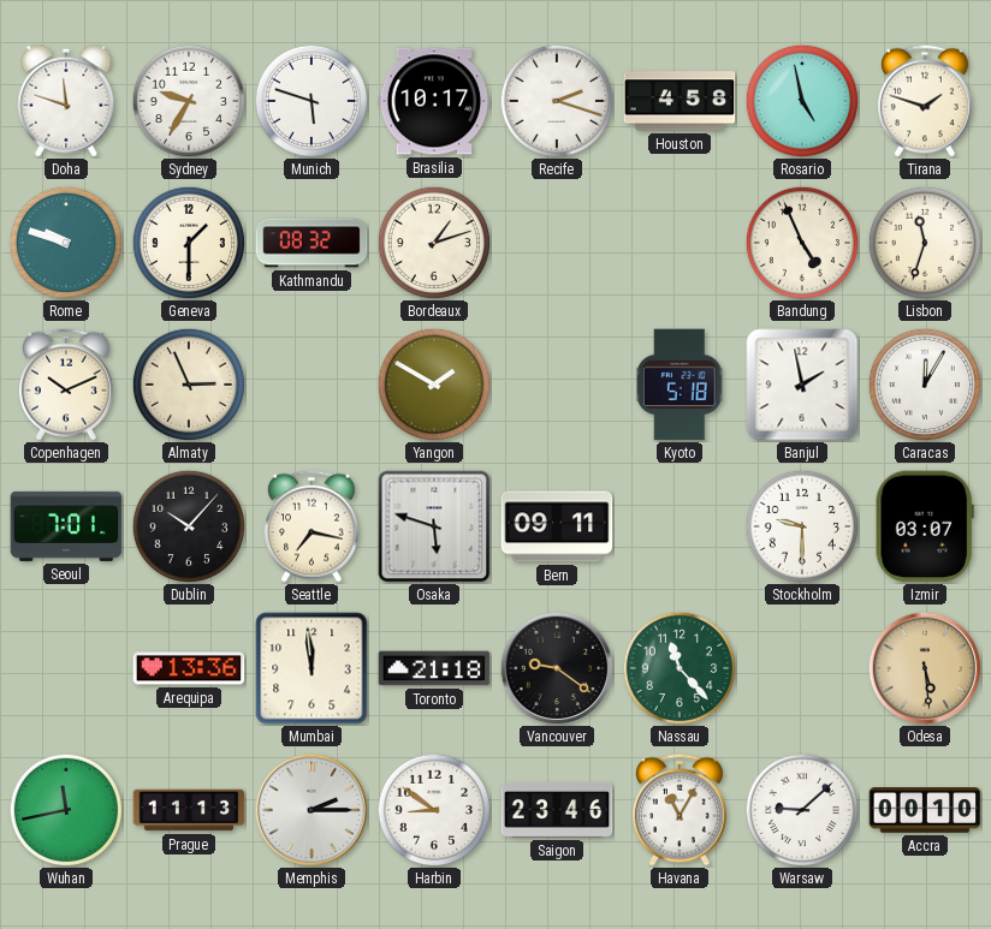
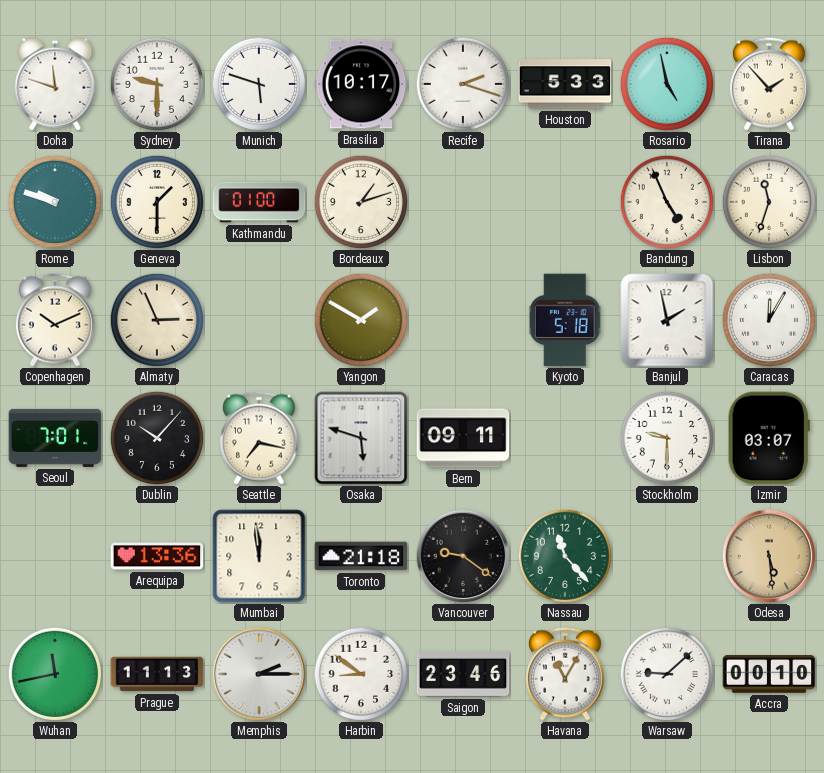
Sydney: 9:35 -> 9:30
Houston: 4:58 -> 5:33
Tirana: 1:48 -> 1:53
Kathmandu: 08:32 -> 01:00
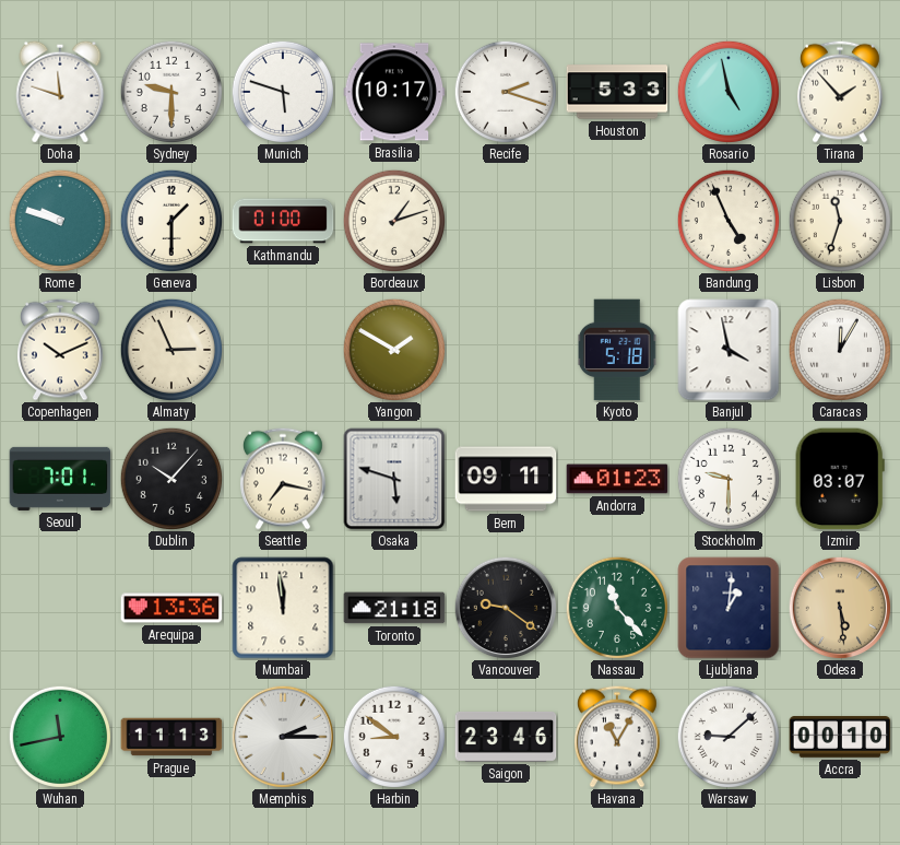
Banjul: 1:58 -> 3:58
Andorra: none -> 01:23
Ljubljana: none -> 1:01
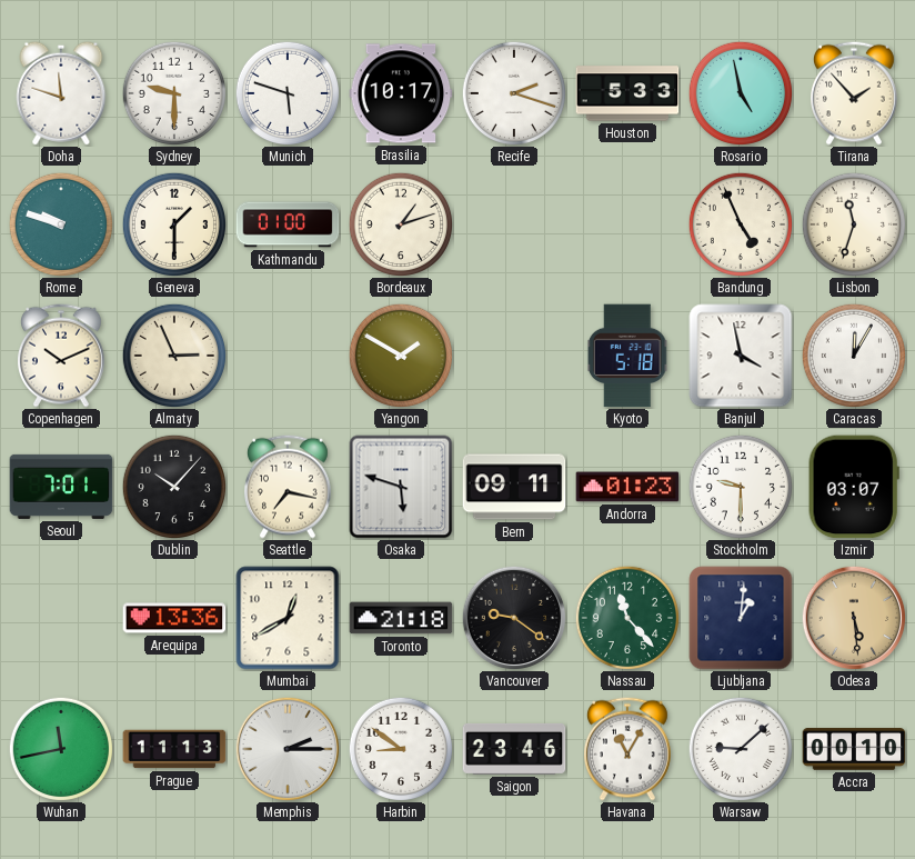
Mumbai: 11:59 -> 12:40
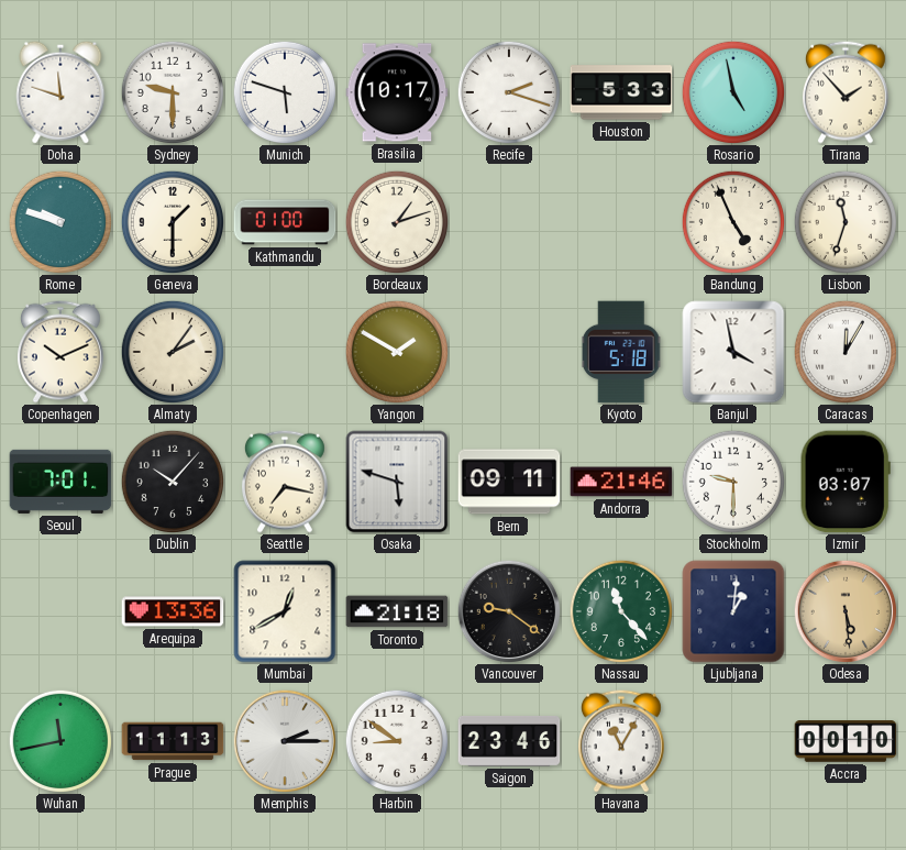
Almaty: 2:56 -> 2:06
Andorra: 01:23 -> 21:46
Warsaw: 9:08 -> none
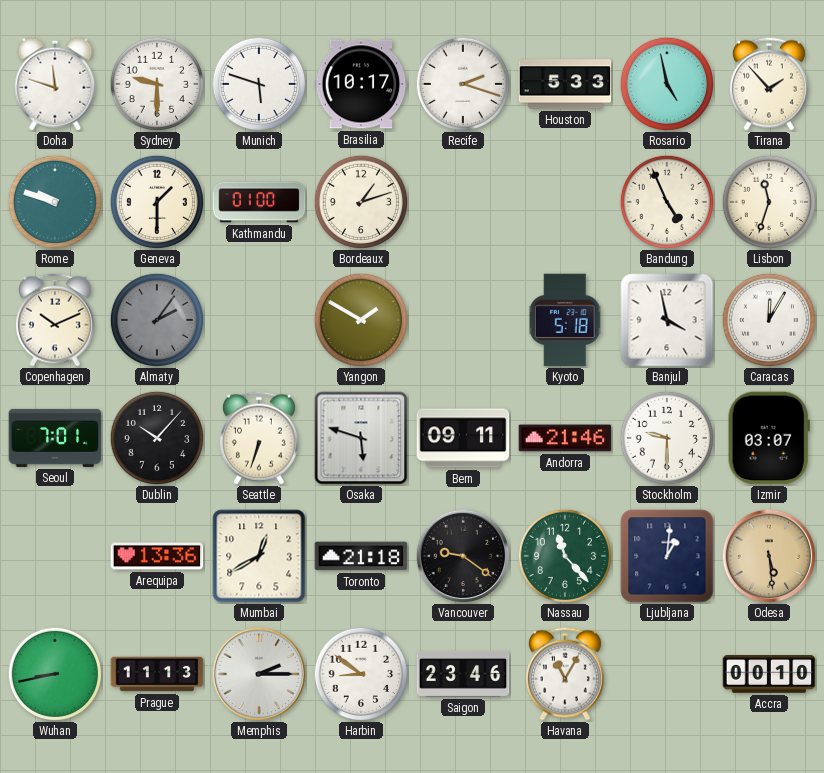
Almaty dial: cream -> grey
Seattle: 7:17 -> 6:33
Wuhan: 11:43 -> 8:43
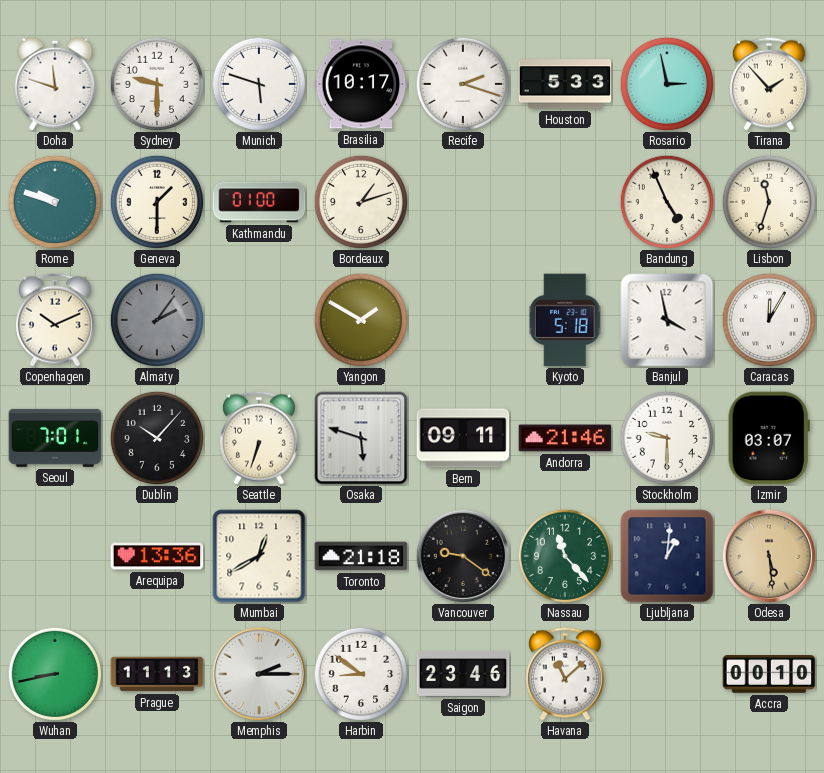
Rosario: 4:58 -> 2:58
Havana: 11:05 -> 11:08
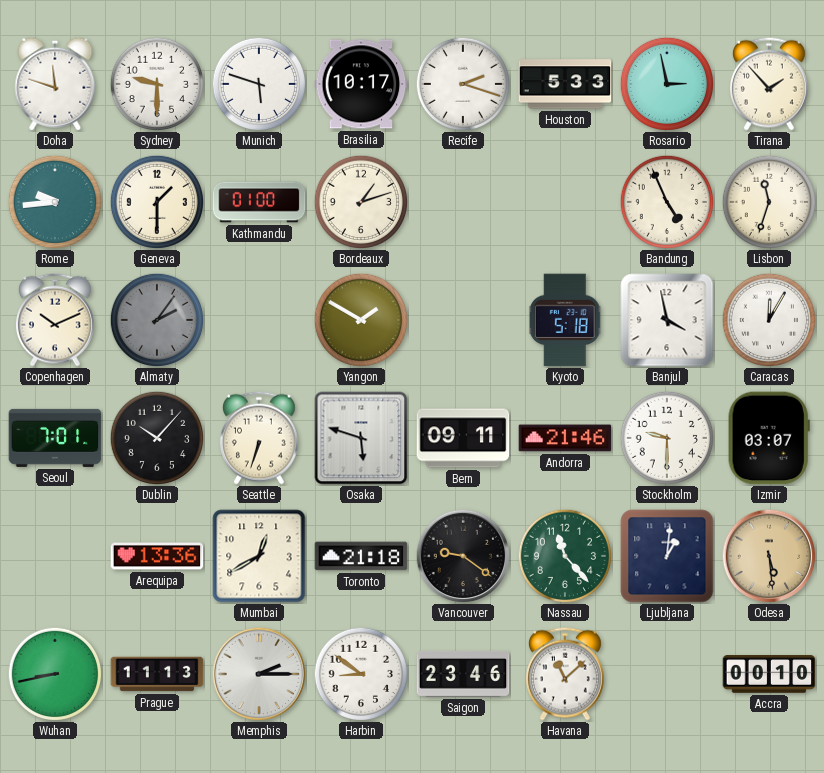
Rome: 9:48 -> 9:44
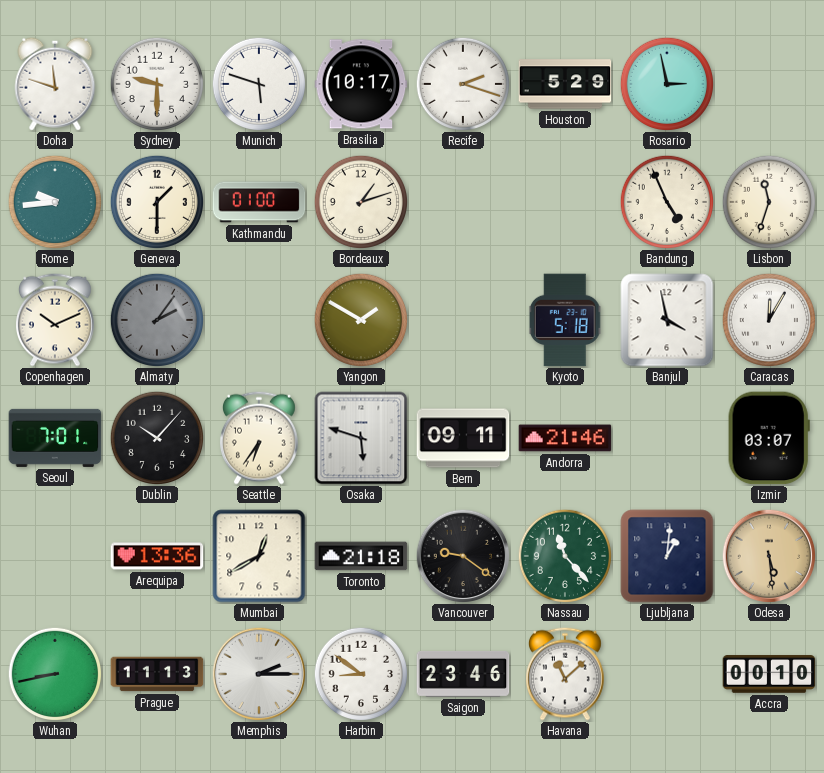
Houston: 5:33 -> 5:29
Tirana: 1:53 -> none
Seattle: 6:33 -> 6:36
Stockholm: 9:30 -> none
